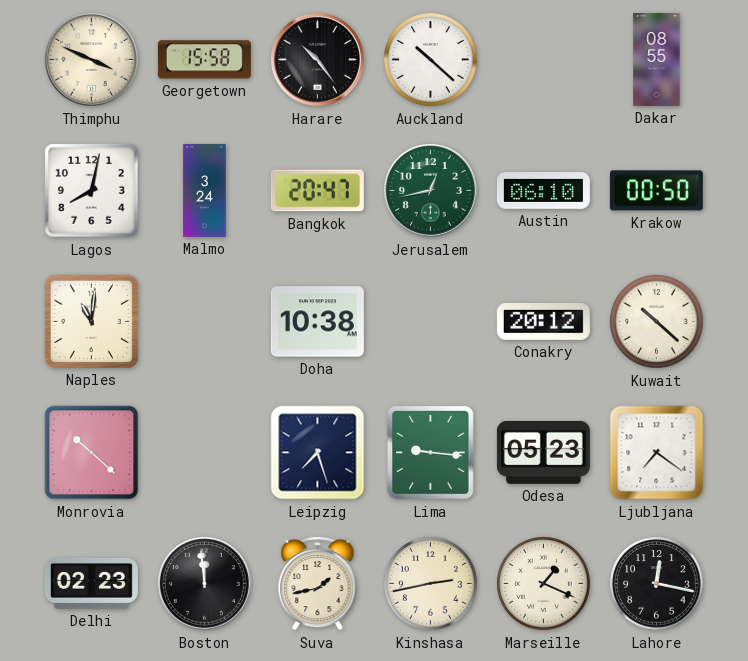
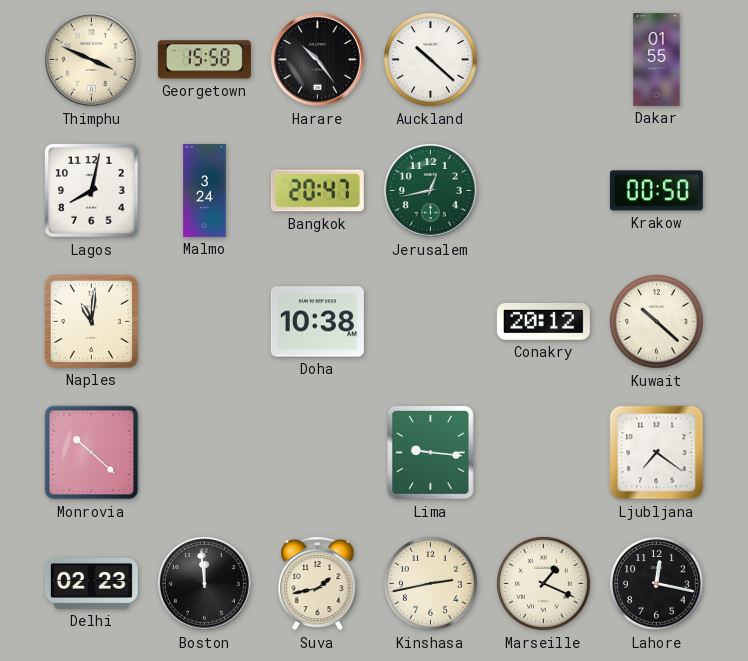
Dakar: 08:55 -> 01:55
Austin: 06:10 -> none
Leipzig: 7:27 -> none
Odesa: 05:23 -> none
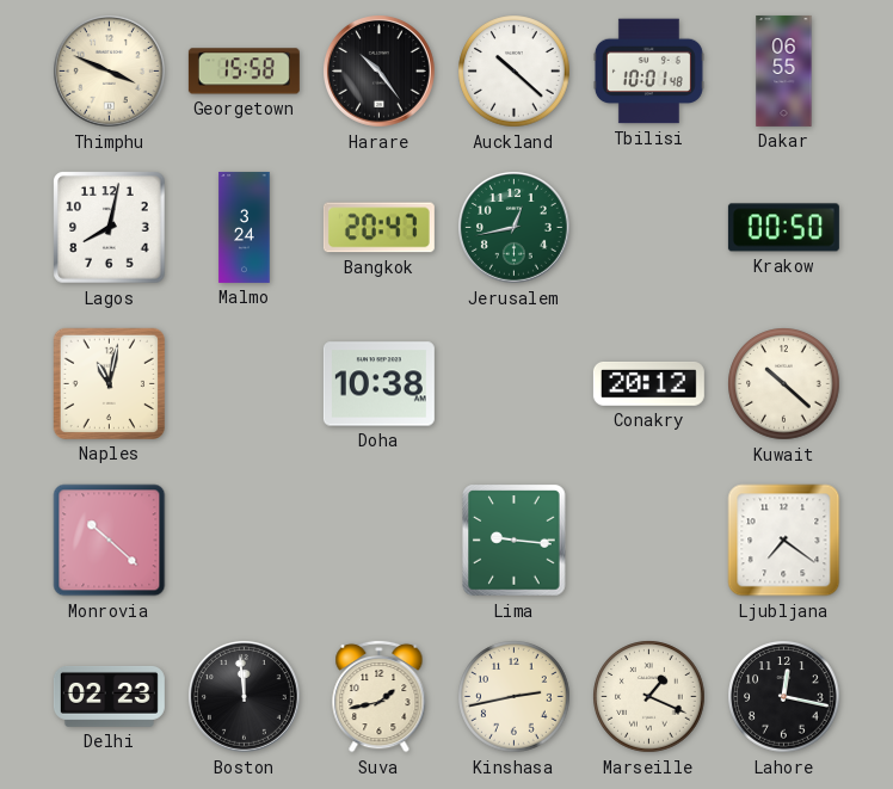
Tbilisi: none -> 10:01
Dakar: 01:55 -> 06:55
Naples: 11:01 -> 11:02
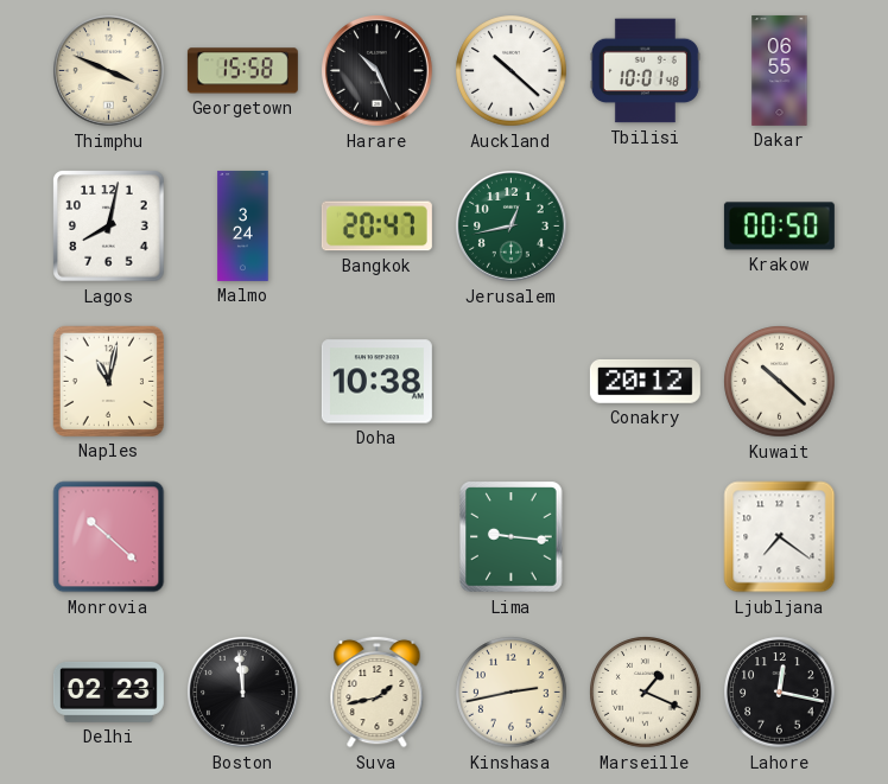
Harare: 10:24 -> 10:26
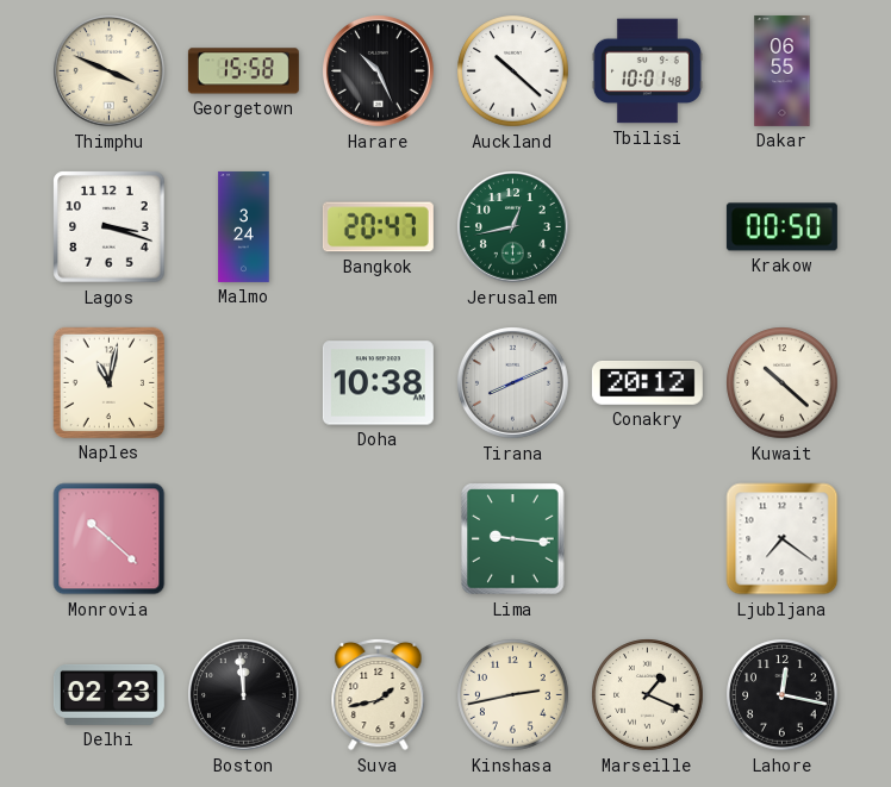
Lagos: 8:02 -> 3:18
Tirana: none -> 8:11
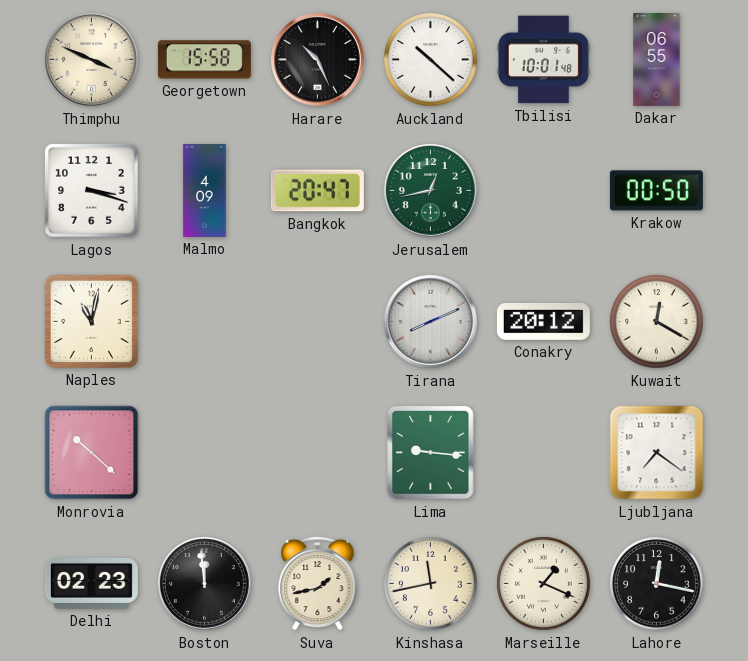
Malmo: 3:24 -> 4:09
Doha: 10:38 -> none
Kuwait: 10:22 -> 12:20
Kinshasa: 2:43 -> 11:43
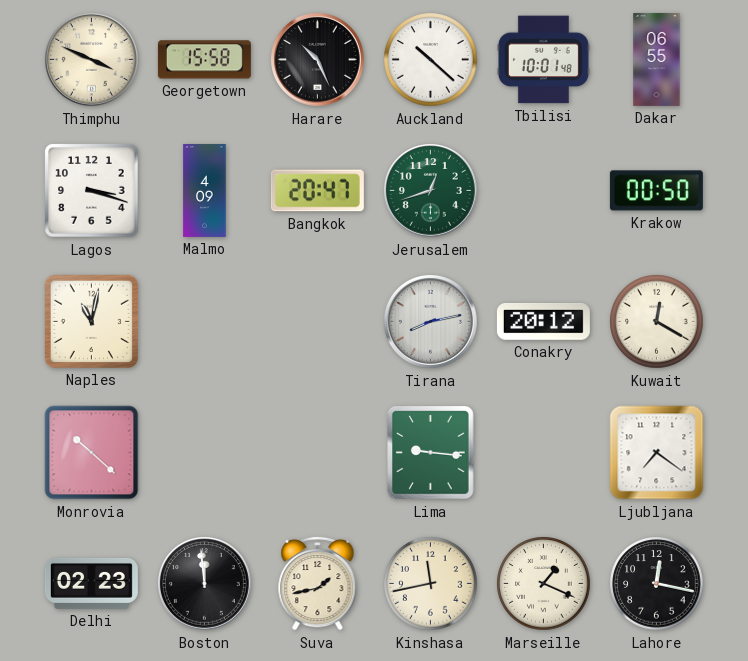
Jerusalem: 12:43 -> 12:42
Tirana: 8:11 -> 8:13
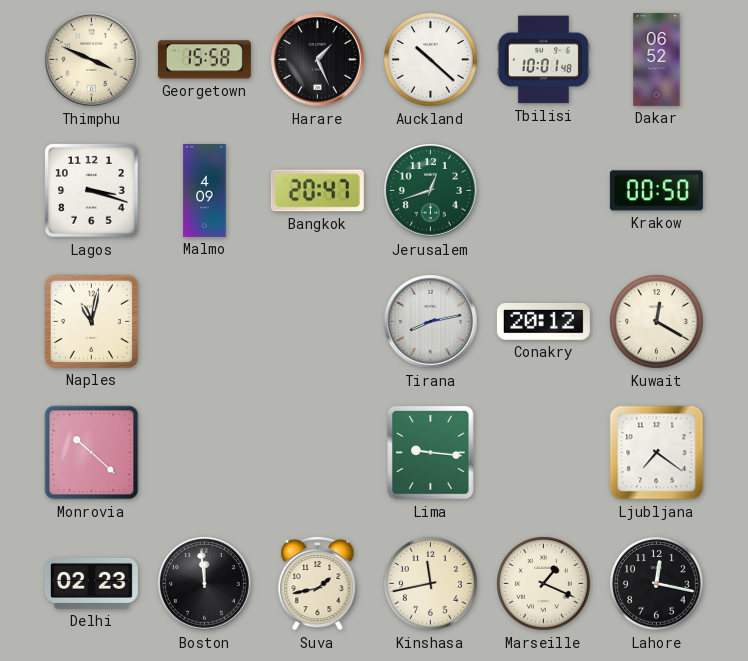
Harare: 10:26 -> 1:26
Dakar: 06:55 -> 06:52
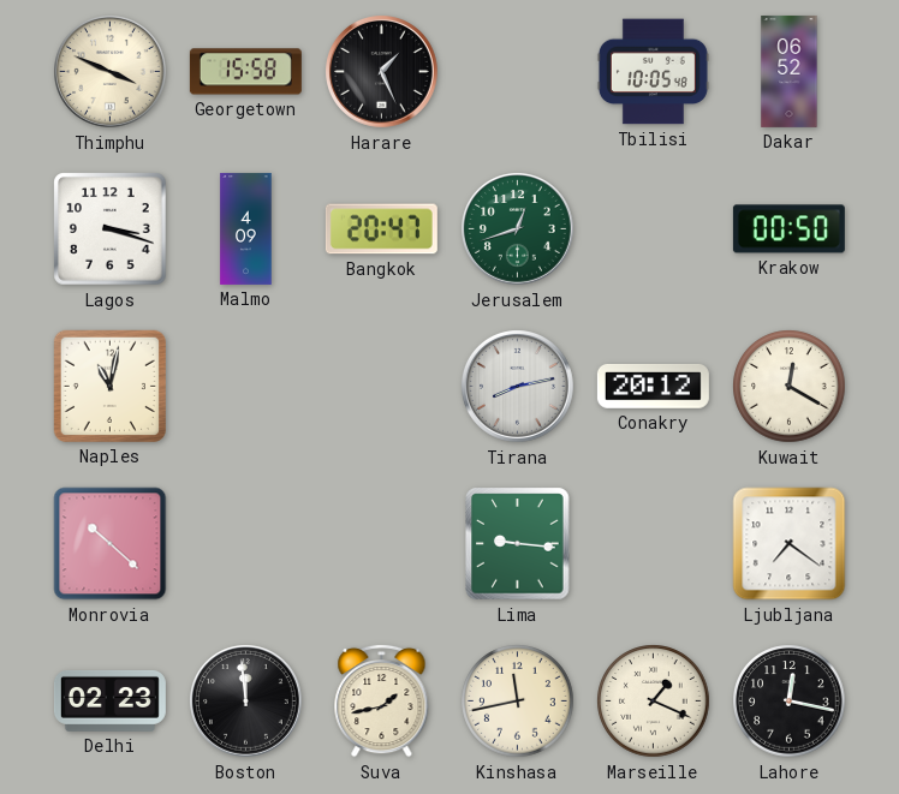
Auckland: 10:22 -> none
Tbilisi: 10:01 -> 10:05
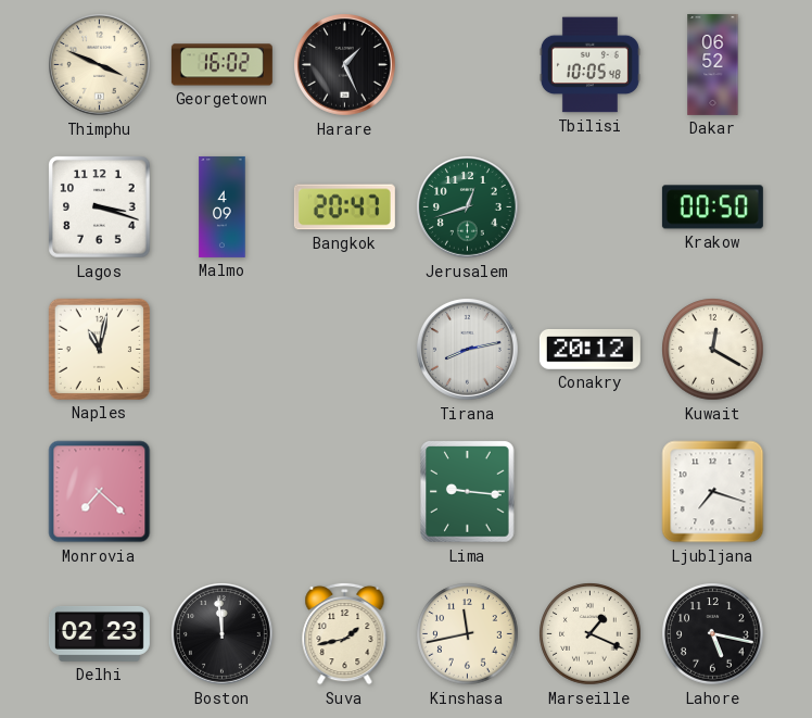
Georgetown: 15:58 -> 16:02
Monrovia: 10:22 -> 7:22
Ljubljana: 7:21 -> 7:18
Lahore: 12:17 -> 5:17
